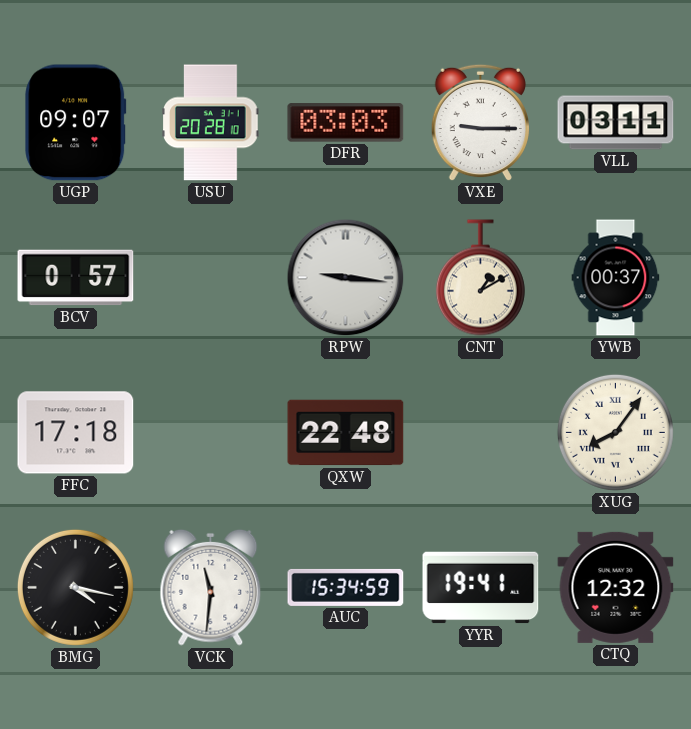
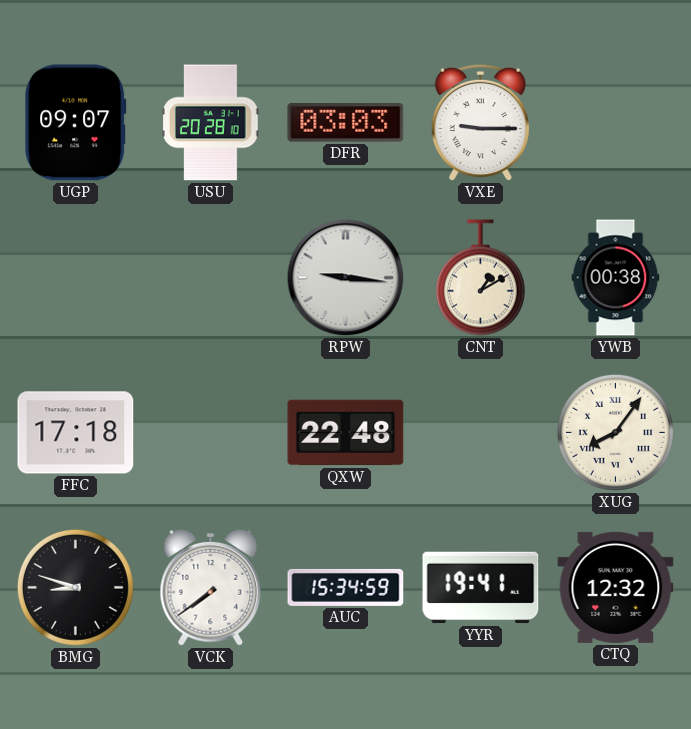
VLL: 03:11 -> none
BCV: 0:57 -> none
YWB: 00:37 -> 00:38
BMG: 4:17 -> 8:48
VCK: 11:31 -> 7:39
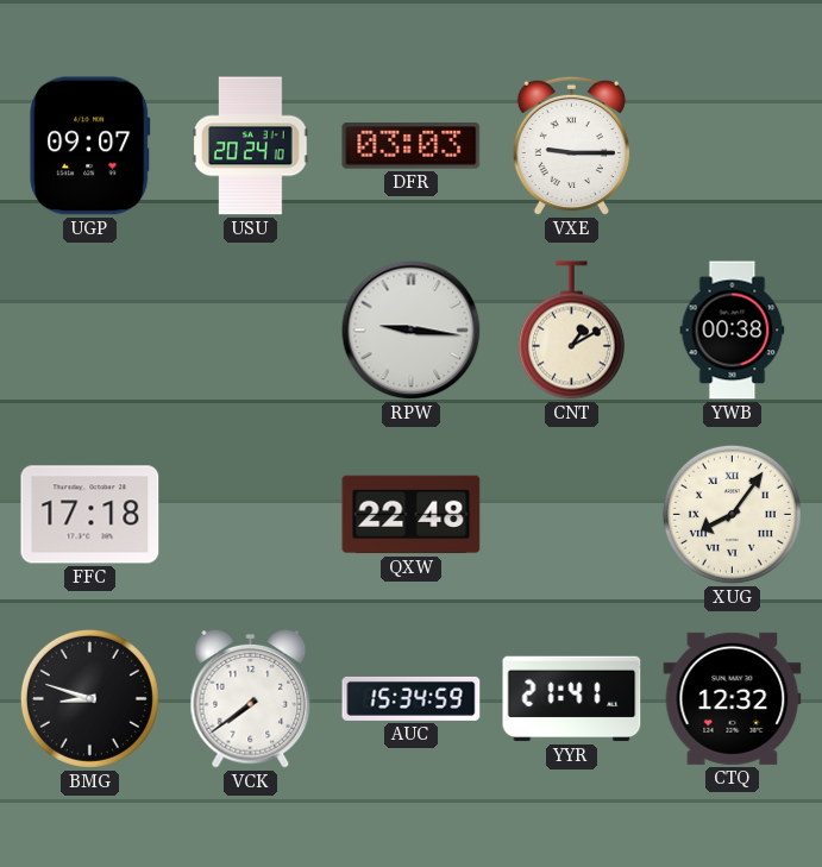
USU: 20:28 -> 20:24
YYR: 19:41 -> 21:41
